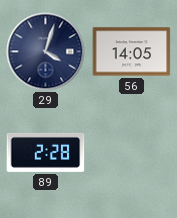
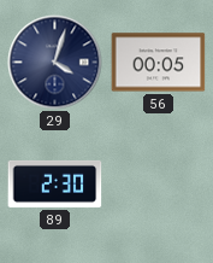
56: 14:05 -> 00:05
89: 2:28 -> 2:30
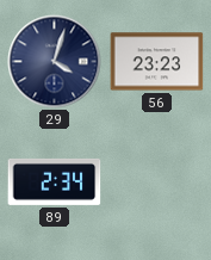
56: 00:05 -> 23:23
89: 2:30 -> 2:34
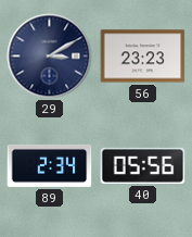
29: 4:03 -> 3:10
40: none -> 05:56
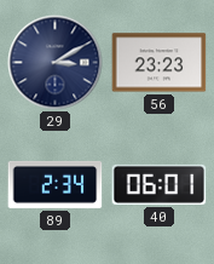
40: 05:56 -> 06:01
